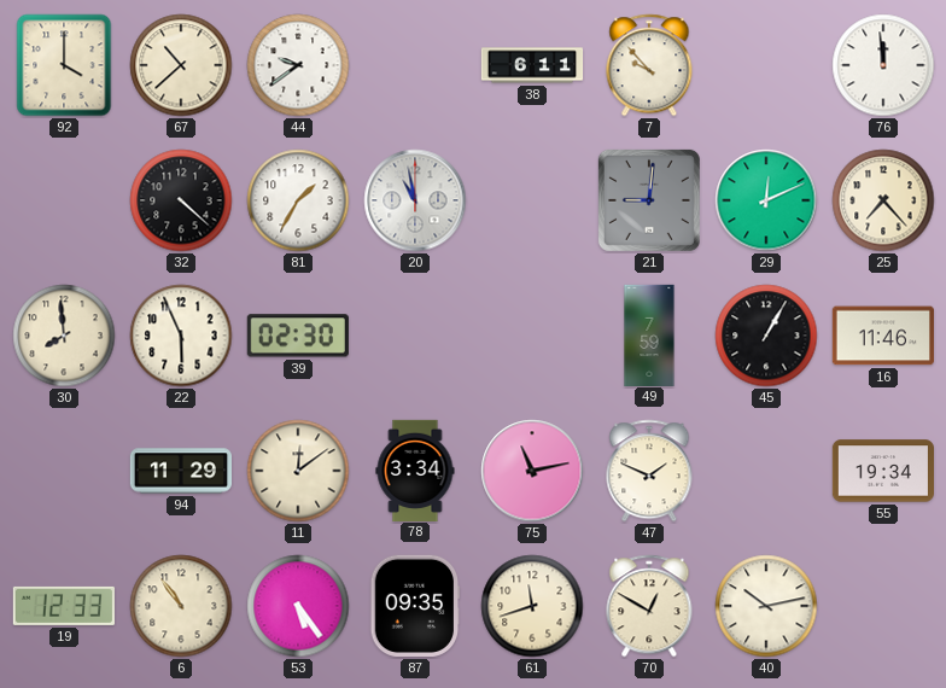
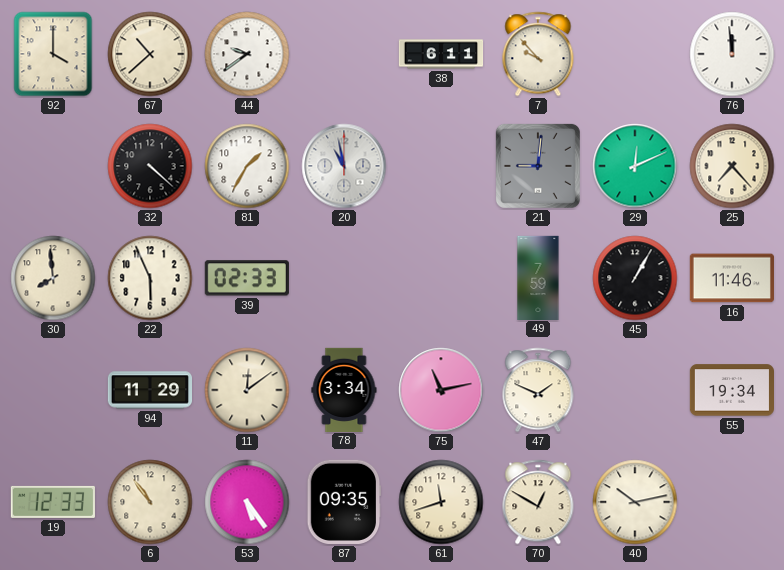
39: 02:30 -> 02:33
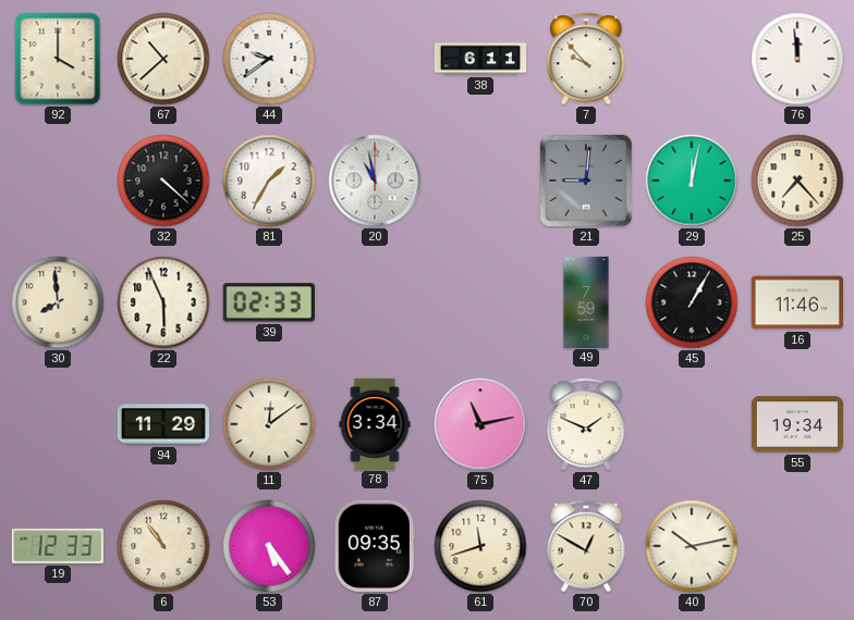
29: 12:11 -> 12:02
